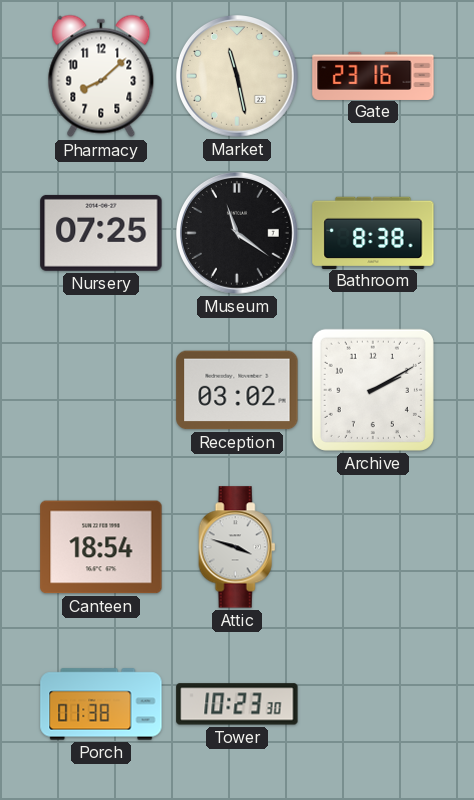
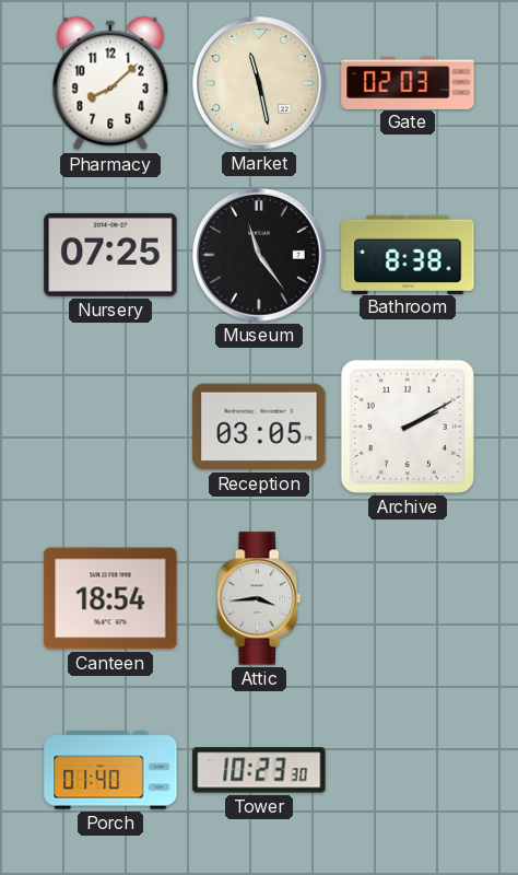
Gate: 23:16 -> 02:03
Museum: 11:21 -> 11:24
Reception: 03:02 -> 03:05
Attic: 3:48 -> 3:44
Porch: 01:38 -> 01:40
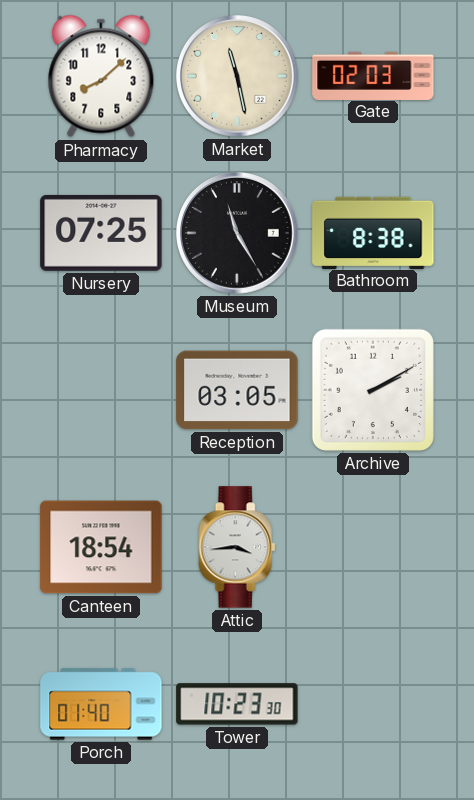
Museum: 11:24 -> 11:25
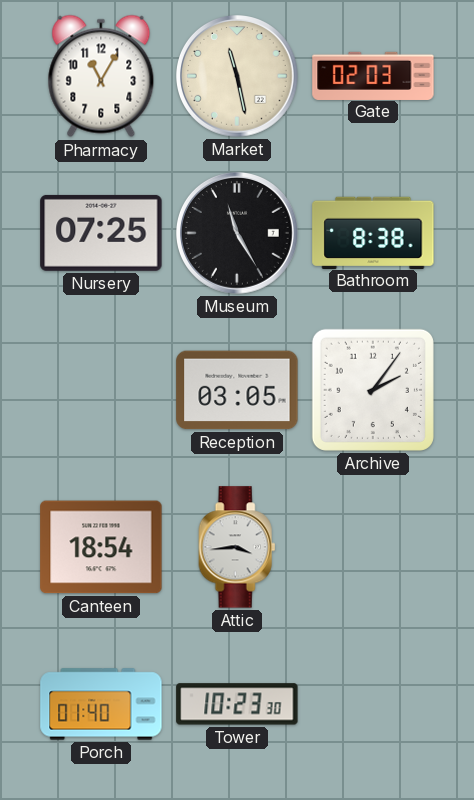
Pharmacy: 8:08 -> 11:05
Archive: 2:10 -> 2:06
